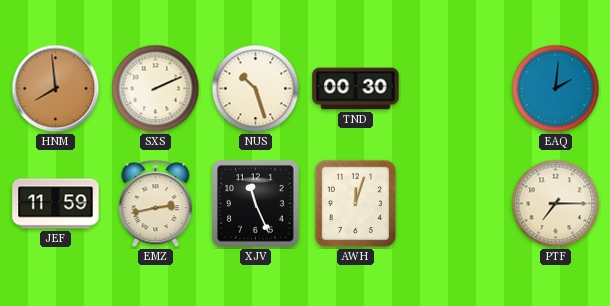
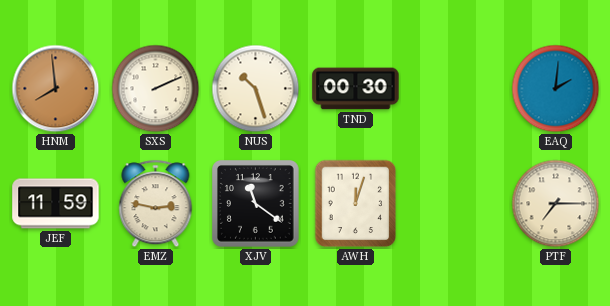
EMZ: 2:43 -> 2:47
XJV: 11:26 -> 11:21
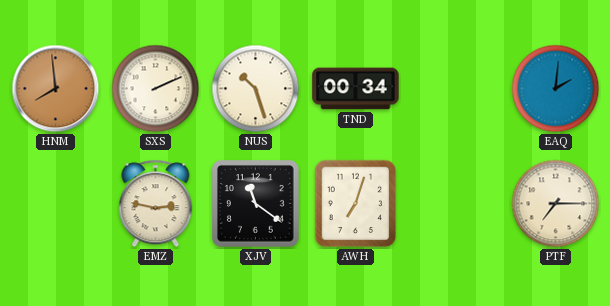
TND: 00:30 -> 00:34
JEF: 11:59 -> none
AWH: 12:03 -> 7:03
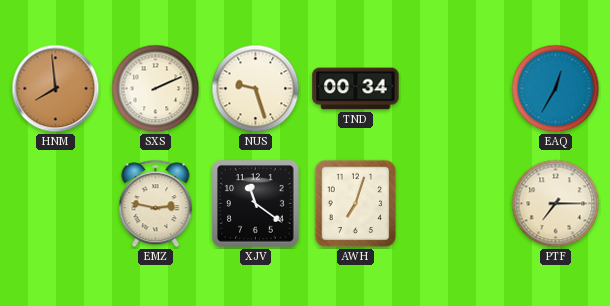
NUS: 10:27 -> 9:27
EAQ: 2:01 -> 12:35
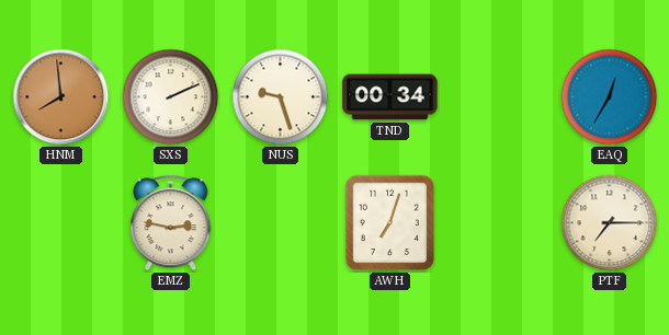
XJV: 11:21 -> none
